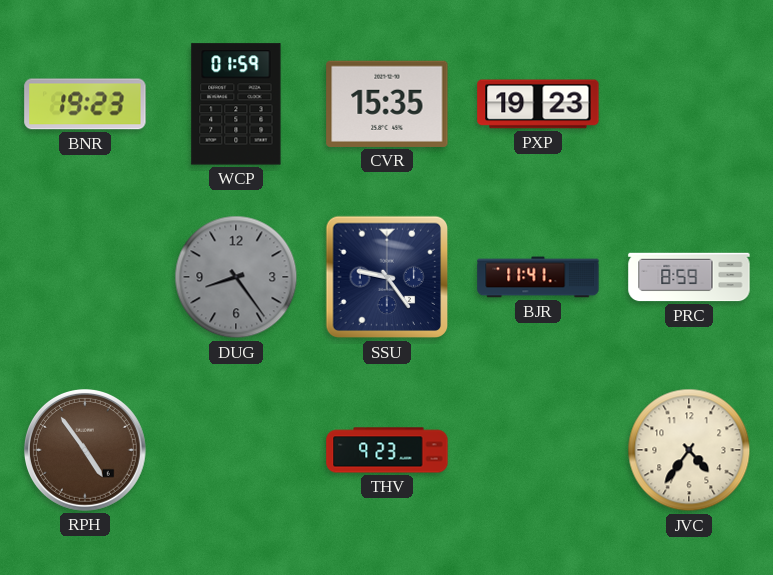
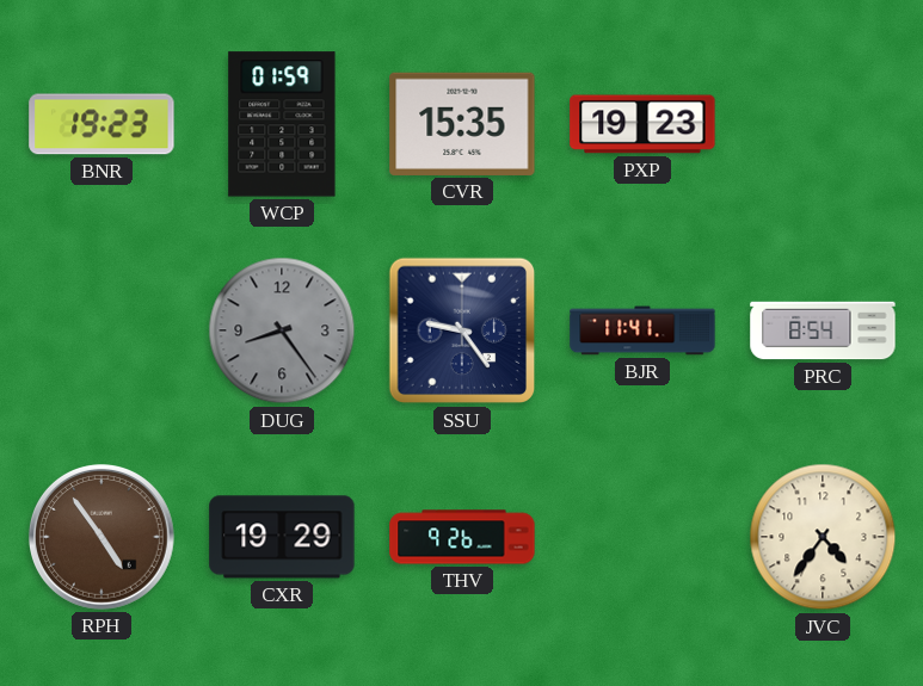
PRC: 8:59 -> 8:54
CXR: none -> 19:29
THV: 9:23 -> 9:26
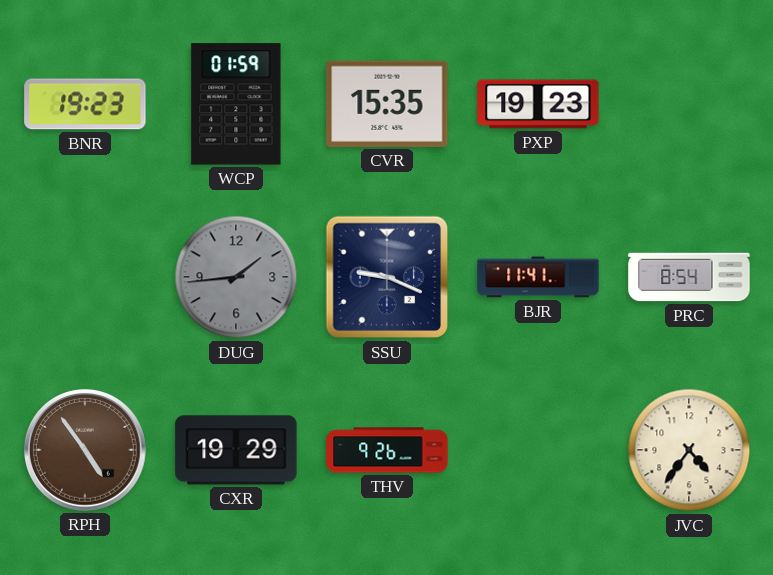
DUG: 8:24 -> 1:44
SSU: 9:24 -> 9:19
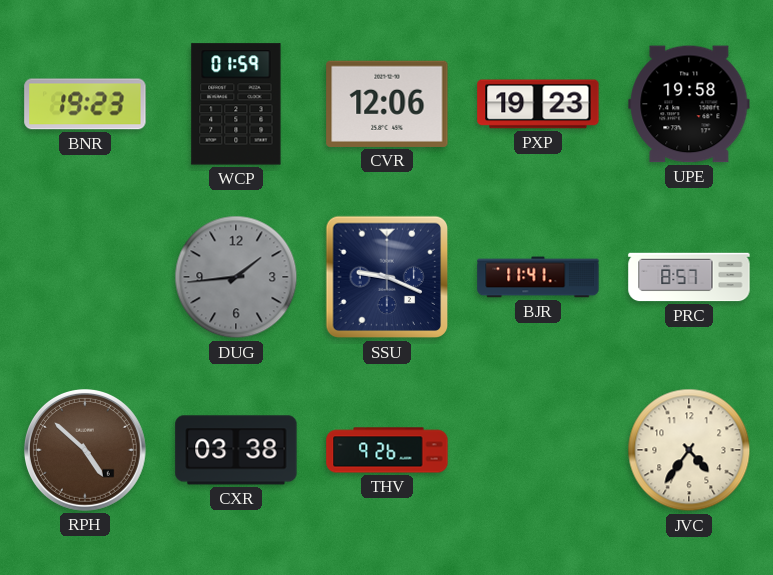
CVR: 15:35 -> 12:06
UPE: none -> 19:58
PRC: 8:54 -> 8:57
RPH: 4:54 -> 4:52
CXR: 19:29 -> 03:38
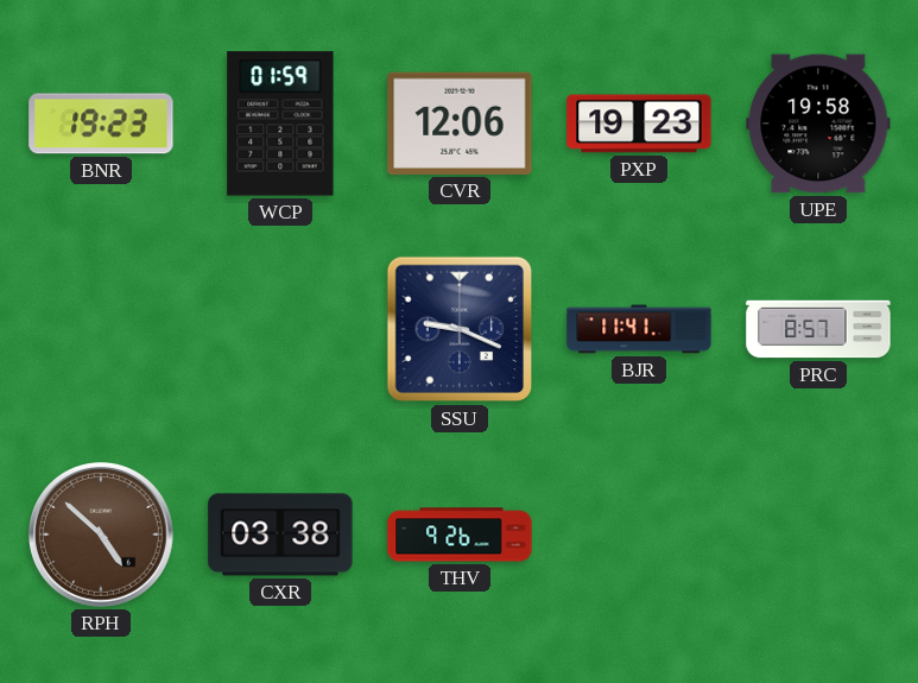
DUG: 1:44 -> none
JVC: 4:36 -> none
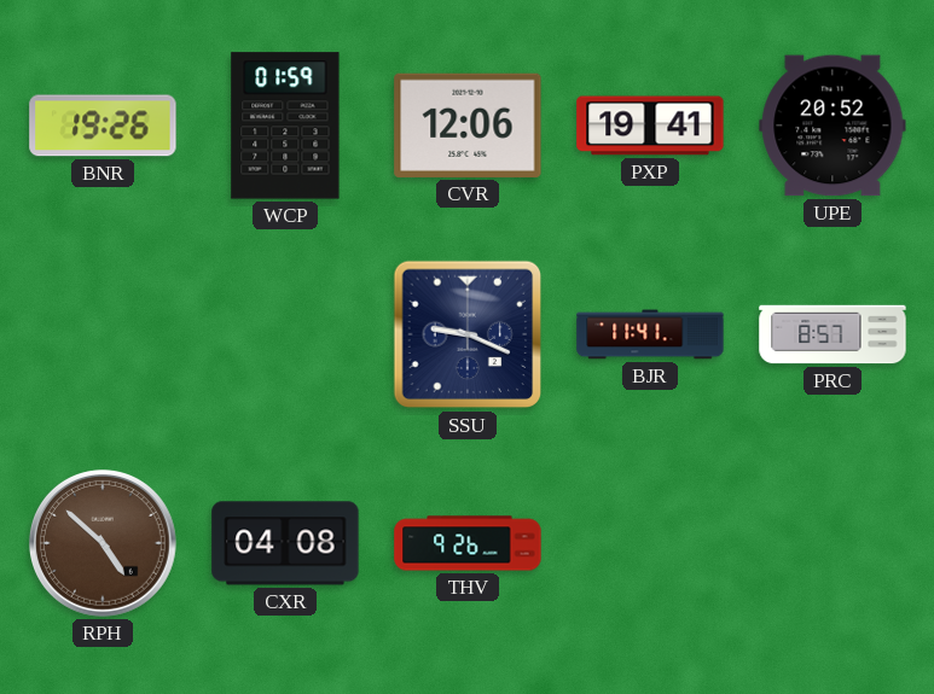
BNR: 19:23 -> 19:26
PXP: 19:23 -> 19:41
UPE: 19:58 -> 20:52
CXR: 03:38 -> 04:08
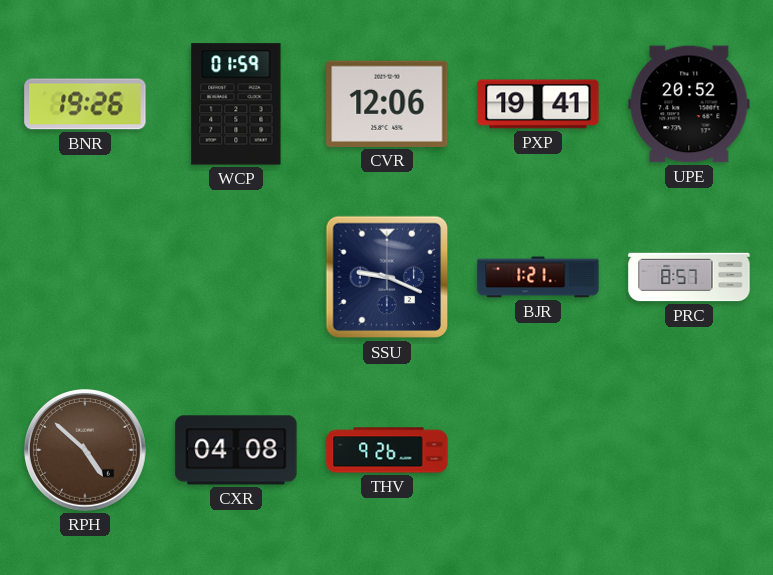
BJR: 11:41 -> 1:21
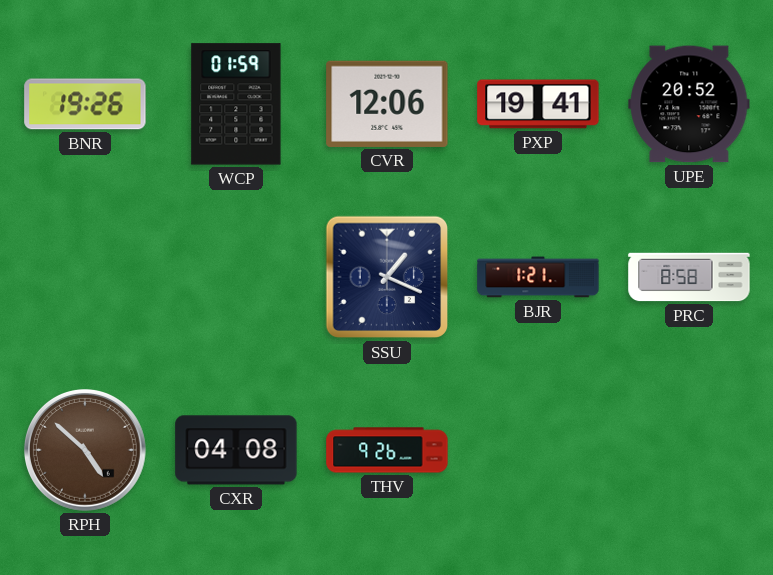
SSU: 9:19 -> 1:19
PRC: 8:57 -> 8:58
